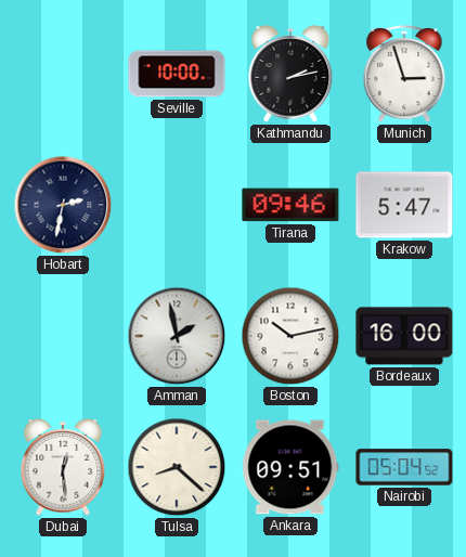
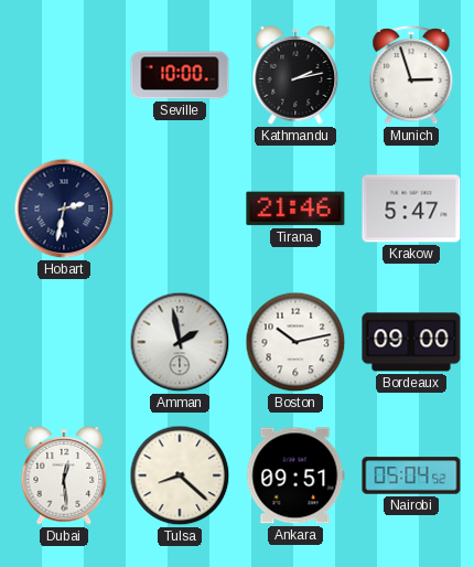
Tirana: 09:46 -> 21:46
Bordeaux: 16:00 -> 09:00
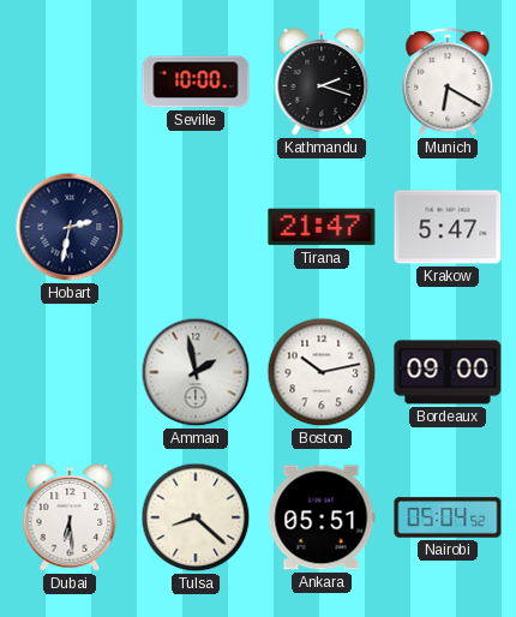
Kathmandu: 2:13 -> 2:18
Munich: 2:57 -> 6:20
Tirana: 21:46 -> 21:47
Dubai: 12:29 -> 6:29
Ankara: 09:51 -> 05:51
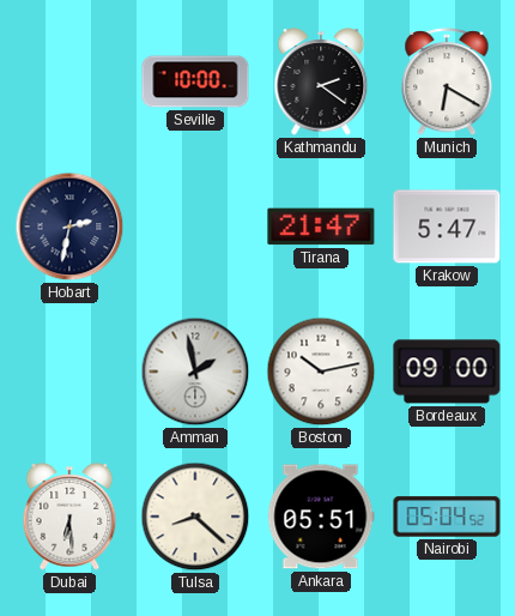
Kathmandu: 2:18 -> 2:21
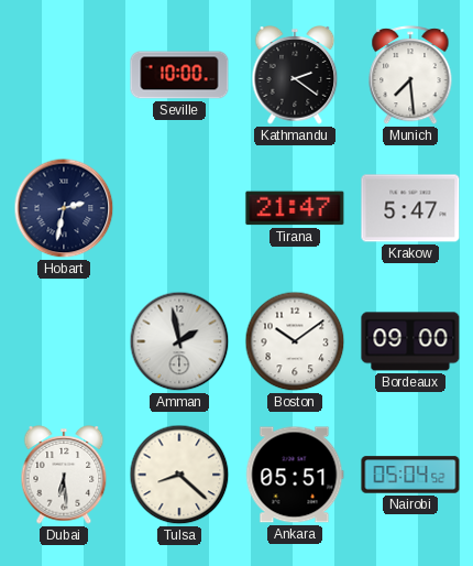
Munich: 6:20 -> 7:29
Boston: 10:13 -> 10:09
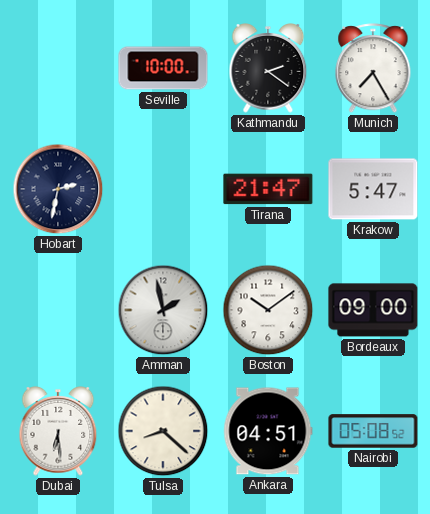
Munich: 7:29 -> 7:25
Ankara: 05:51 -> 04:51
Nairobi: 05:04 -> 05:08
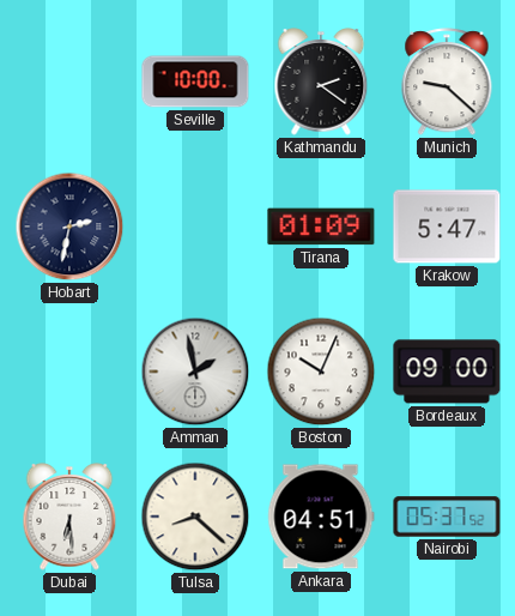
Munich: 7:25 -> 9:22
Tirana: 21:47 -> 01:09
Boston: 10:09 -> 10:04
Nairobi: 05:08 -> 05:37
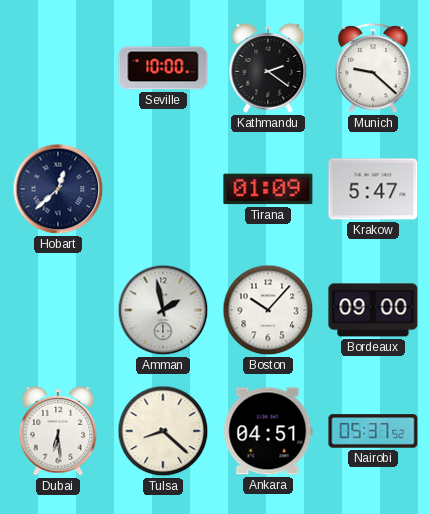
Hobart: 2:32 -> 12:38
Boston: 10:04 -> 10:07
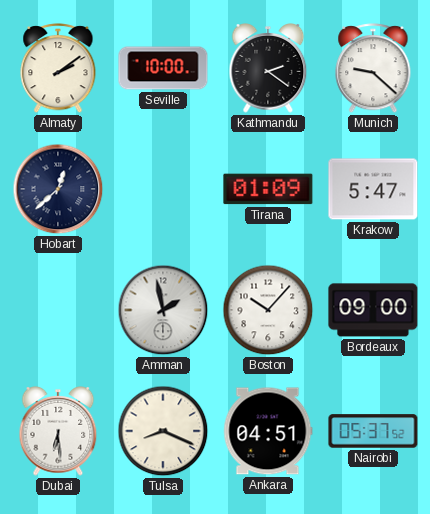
Almaty: none -> 2:09
Tulsa: 8:22 -> 8:19
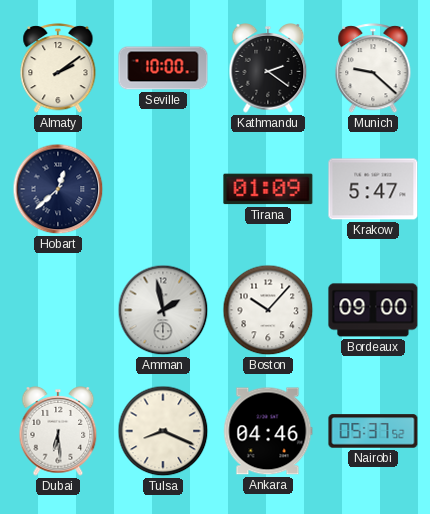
Ankara: 04:51 -> 04:46
